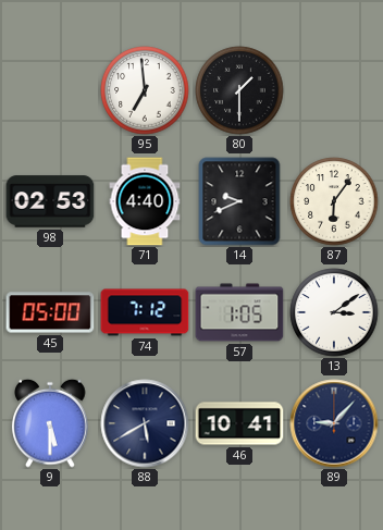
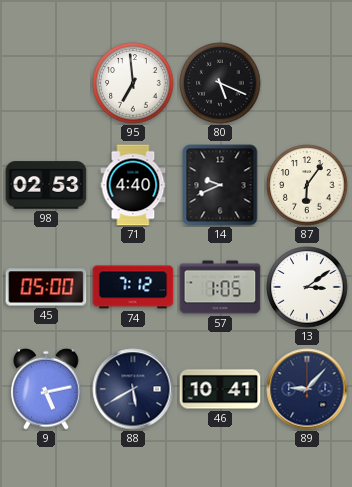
80: 1:30 -> 5:19
9: 5:30 -> 5:13
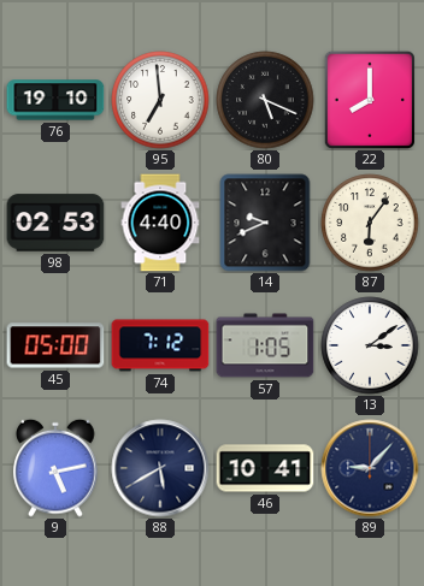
76: none -> 19:10
22: none -> 8:00
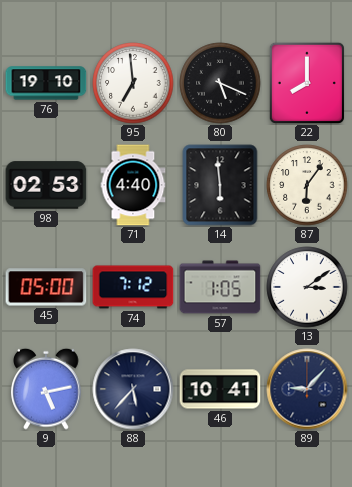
14: 9:41 -> 5:59
88: 5:40 -> 5:37
